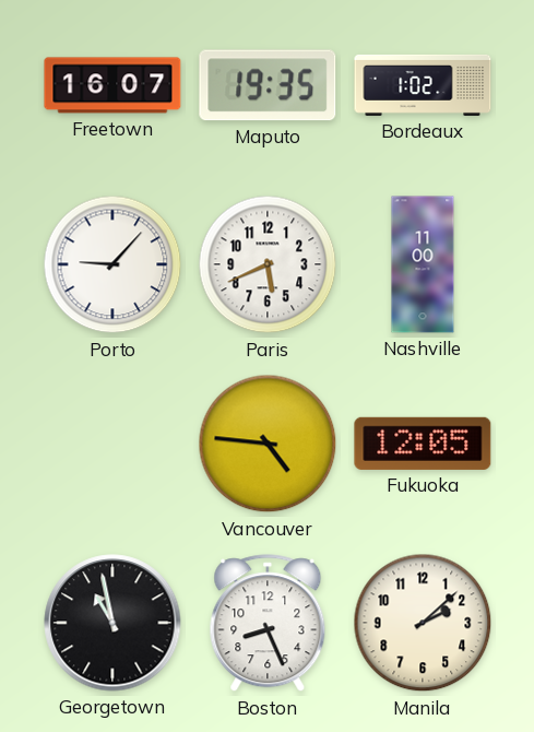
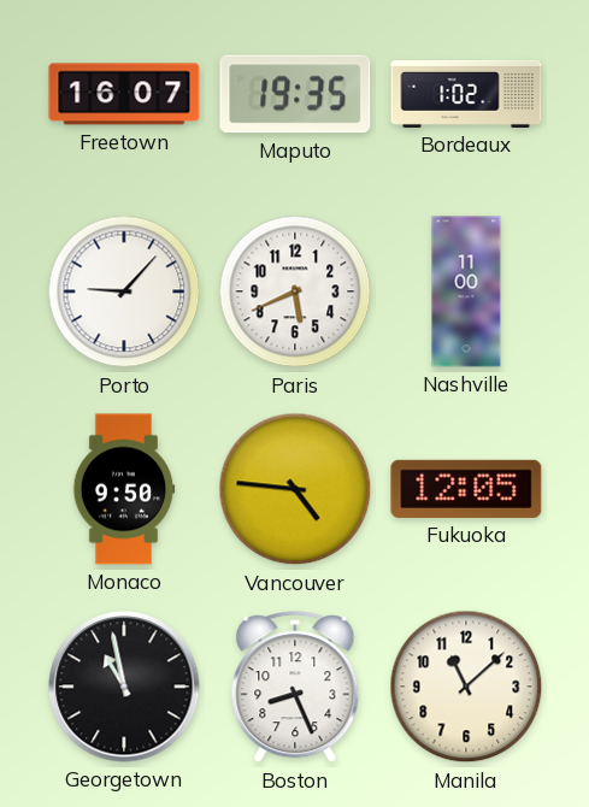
Monaco: none -> 9:50
Manila: 2:08 -> 11:08
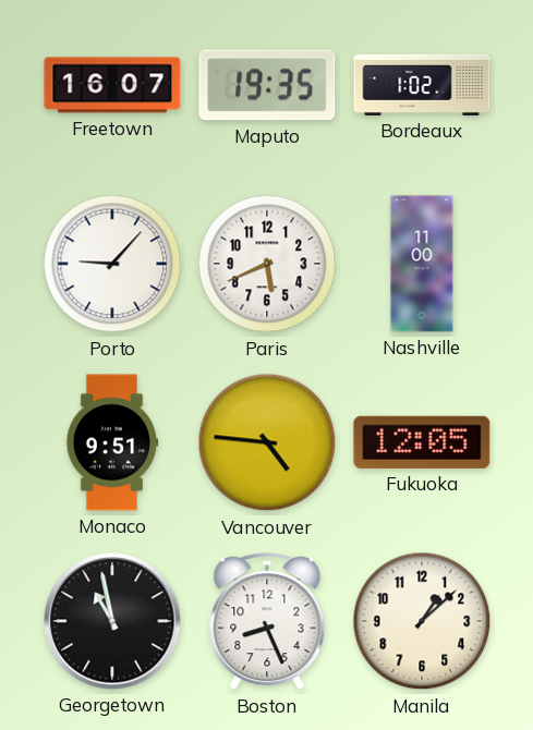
Monaco: 9:50 -> 9:51
Manila: 11:08 -> 1:08
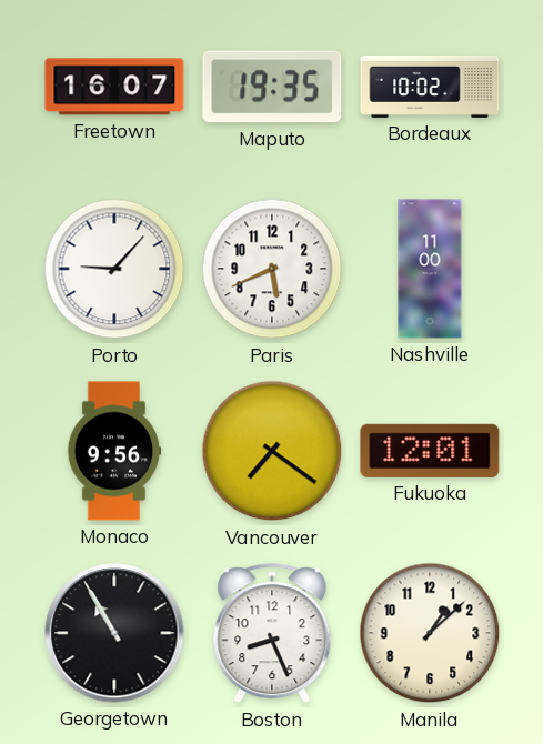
Bordeaux: 1:02 -> 10:02
Monaco: 9:51 -> 9:56
Vancouver: 4:46 -> 7:21
Fukuoka: 12:05 -> 12:01
Georgetown: 10:58 -> 10:55
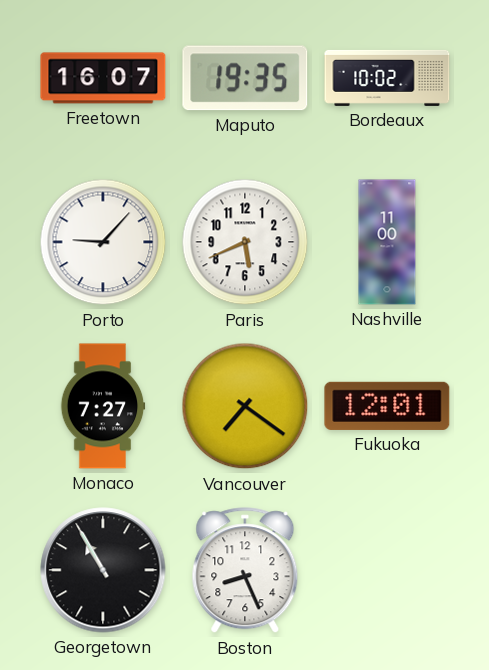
Monaco: 9:56 -> 7:27
Manila: 1:08 -> none
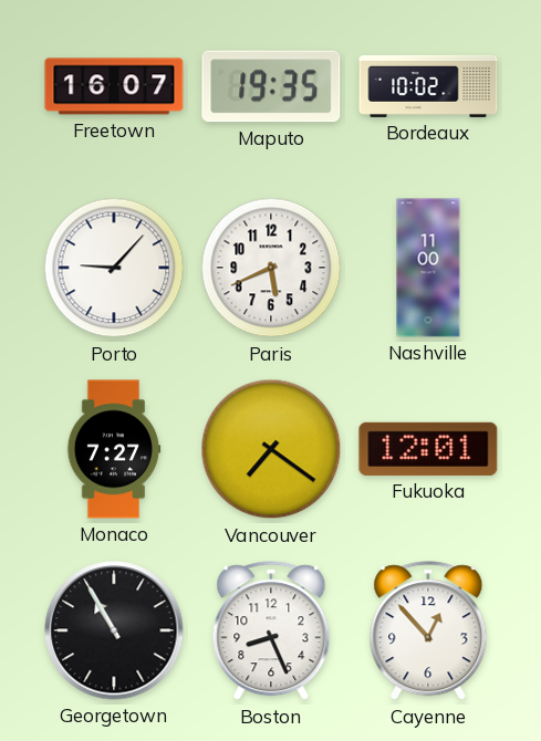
Cayenne: none -> 12:53
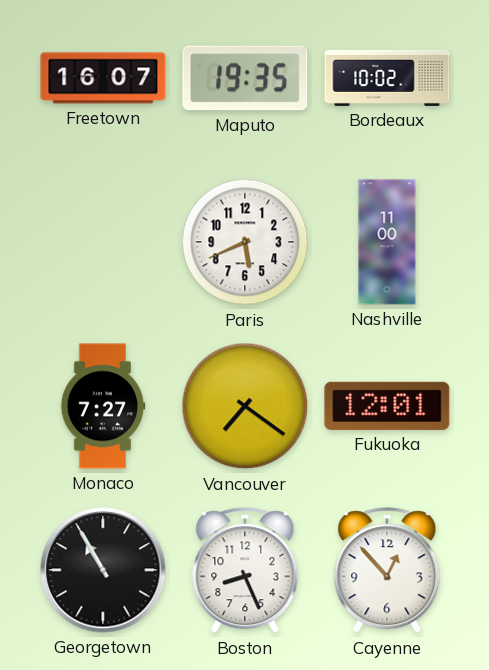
Porto: 9:07 -> none
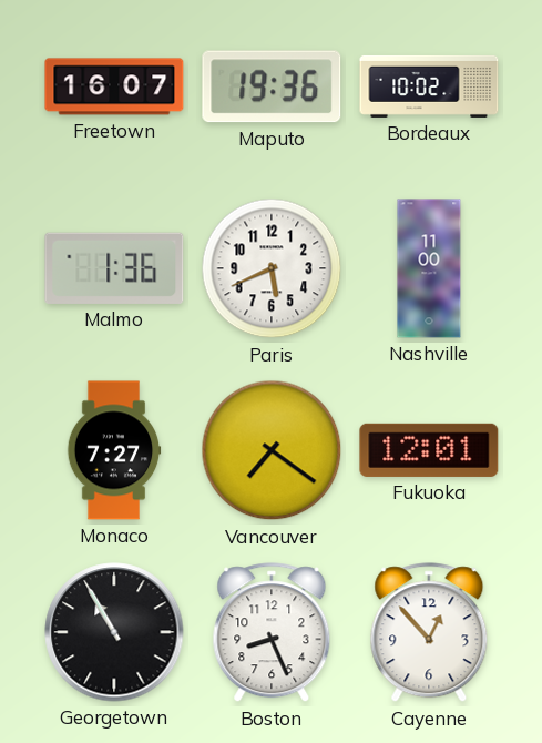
Maputo: 19:35 -> 19:36
Malmo: none -> 1:36
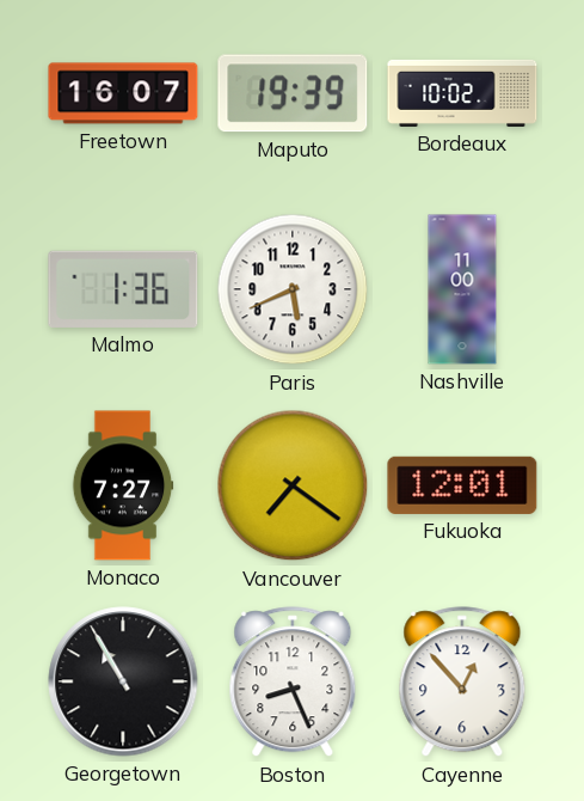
Maputo: 19:36 -> 19:39
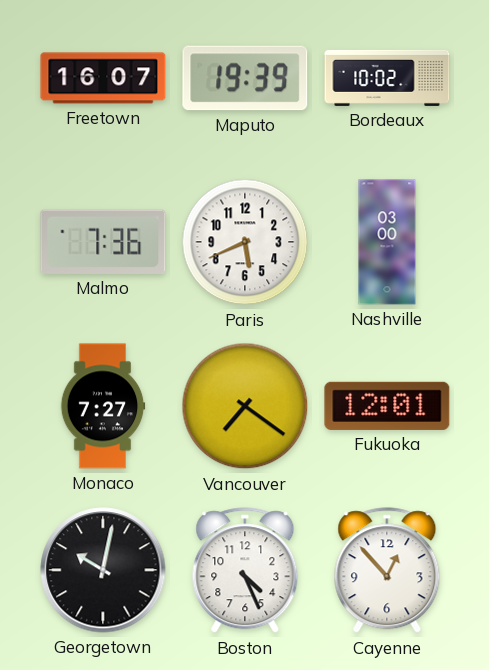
Malmo: 1:36 -> 7:36
Nashville: 11:00 -> 03:00
Georgetown: 10:55 -> 10:02
Boston: 8:26 -> 4:26
